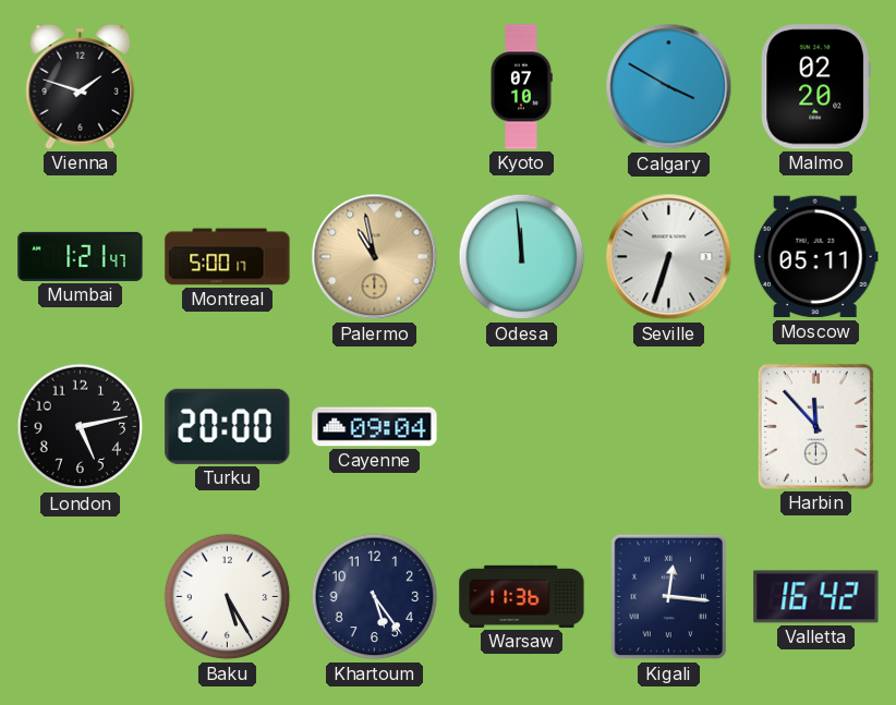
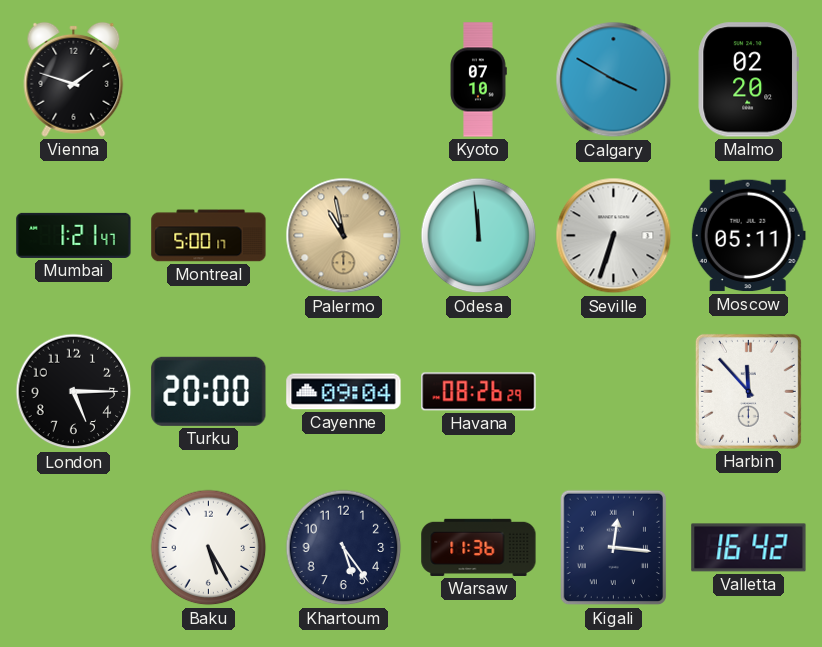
London: 5:13 -> 5:15
Havana: none -> 08:26
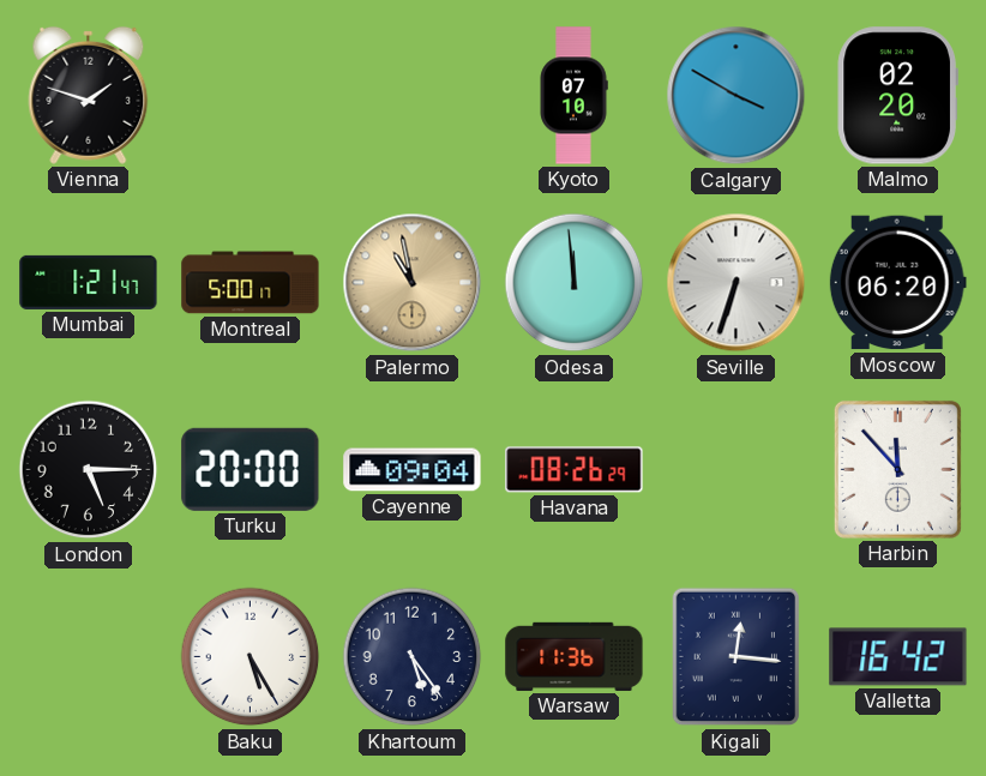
Moscow: 05:11 -> 06:20
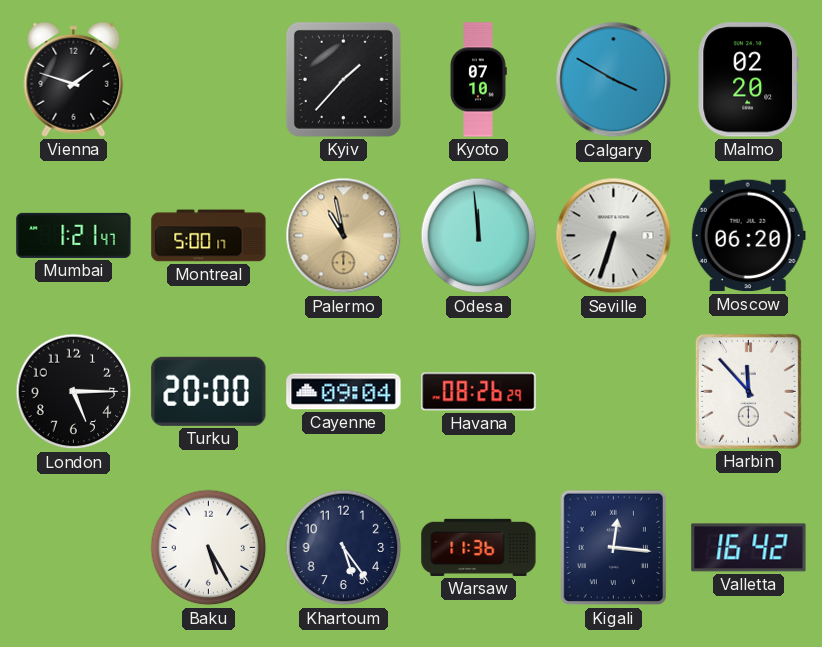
Kyiv: none -> 1:37
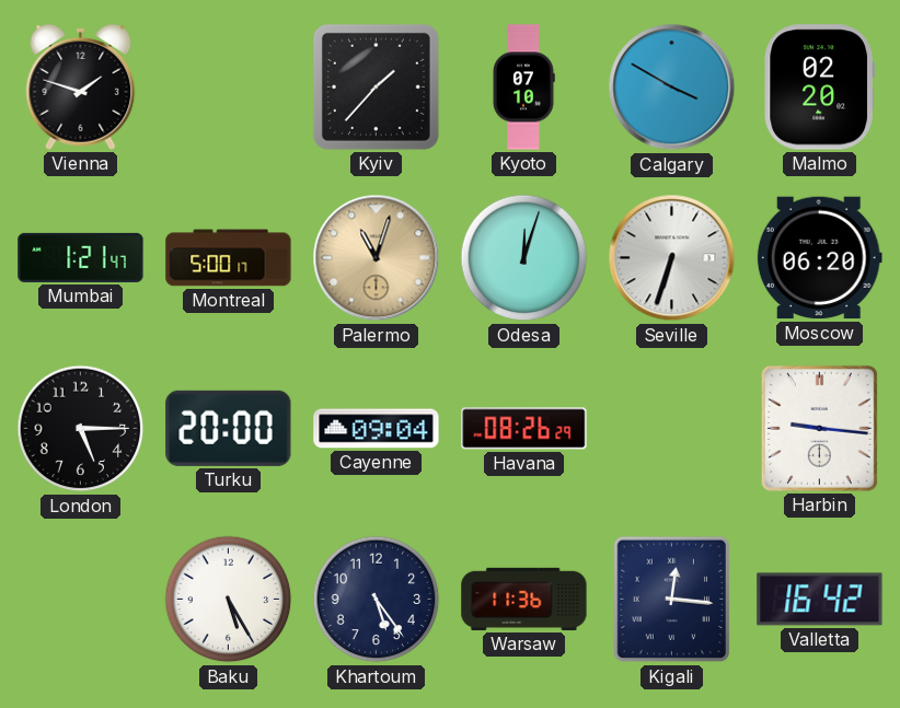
Palermo: 10:58 -> 11:03
Odesa: 11:59 -> 12:03
Harbin: 11:53 -> 9:16
